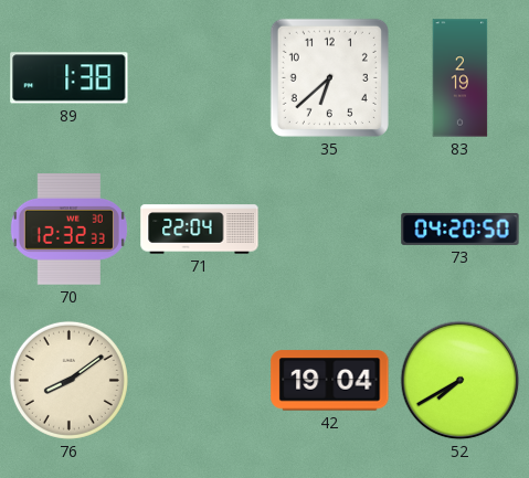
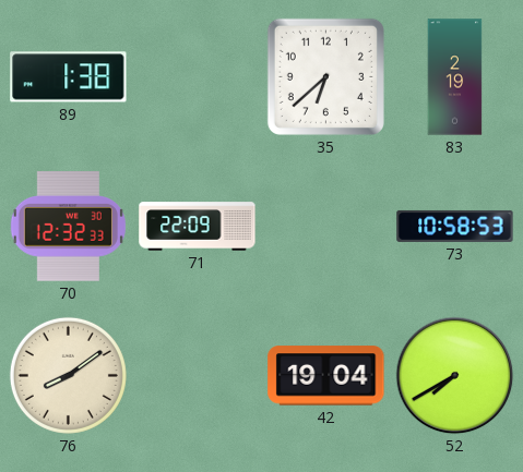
71: 22:04 -> 22:09
73: 04:20 -> 10:58
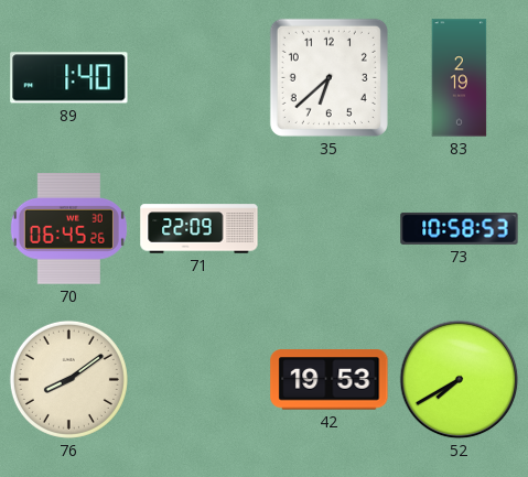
89: 1:38 -> 1:40
70: 12:32 -> 06:45
42: 19:04 -> 19:53
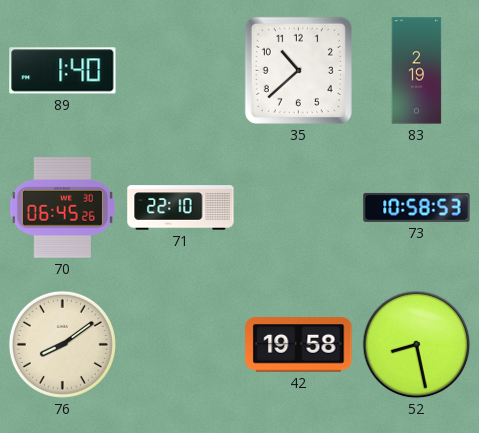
35: 6:38 -> 10:38
71: 22:09 -> 22:10
42: 19:53 -> 19:58
52: 7:40 -> 8:28
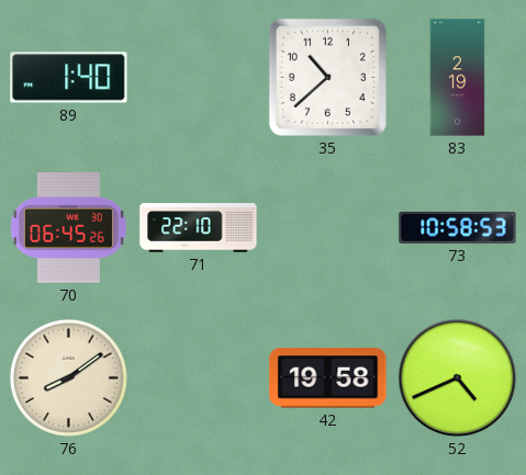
52: 8:28 -> 4:41
